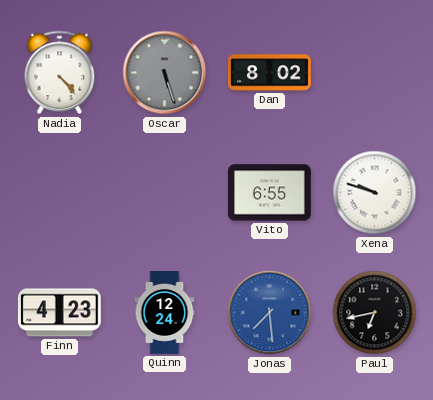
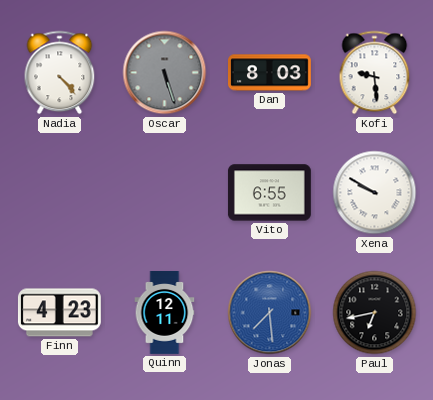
Dan: 8:02 -> 8:03
Kofi: none -> 9:29
Xena: 9:48 -> 9:50
Quinn: 12:24 -> 12:11
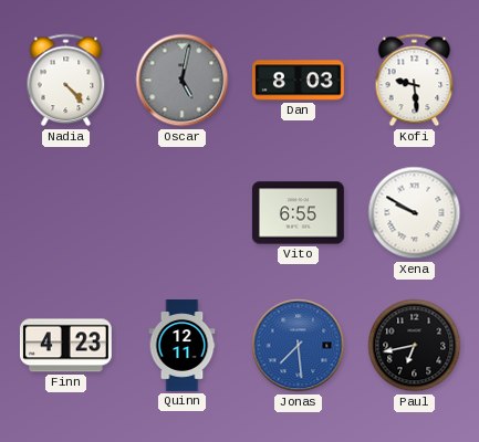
Oscar: 5:27 -> 5:02
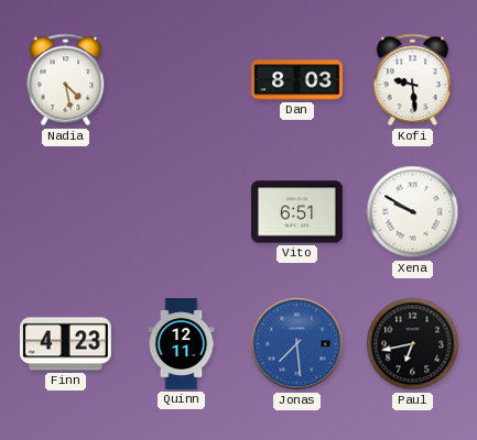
Nadia: 4:23 -> 4:28
Oscar: 5:02 -> none
Vito: 6:55 -> 6:51
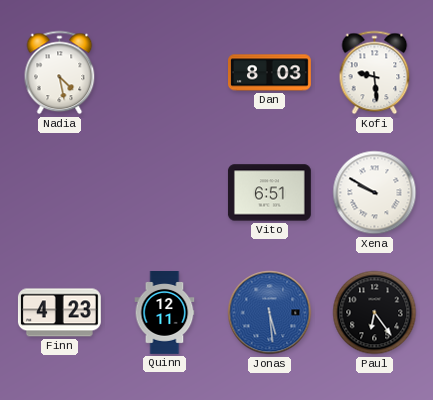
Jonas: 7:29 -> 5:29
Paul: 6:43 -> 6:24
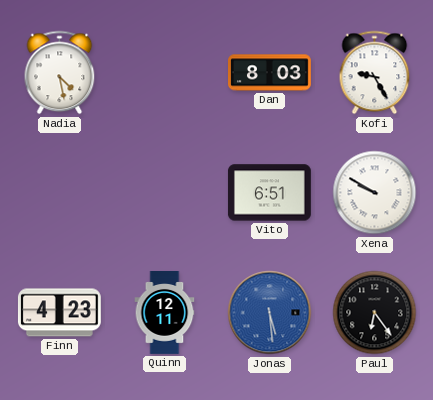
Kofi: 9:29 -> 9:25
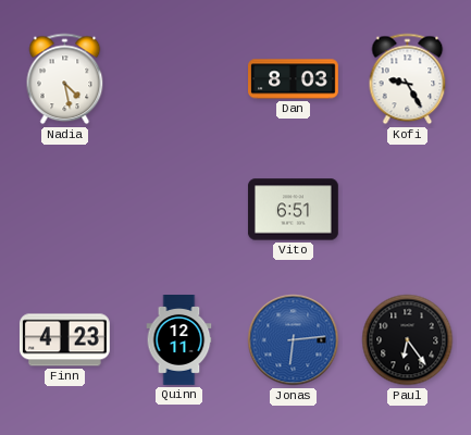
Xena: 9:50 -> none
Jonas: 5:29 -> 6:14
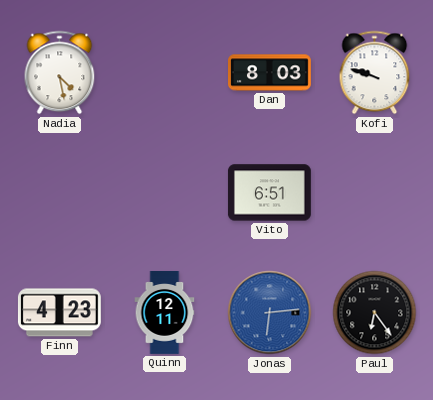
Kofi: 9:25 -> 9:48
